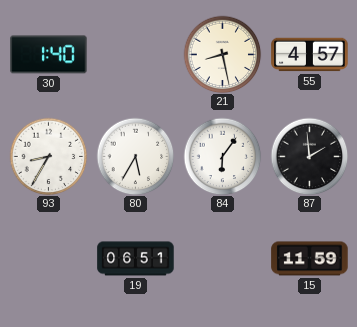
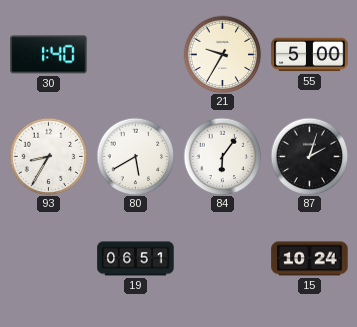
21: 8:28 -> 9:35
55: 4:57 -> 5:00
80: 5:35 -> 5:40
87: 1:59 -> 2:03
15: 11:59 -> 10:24
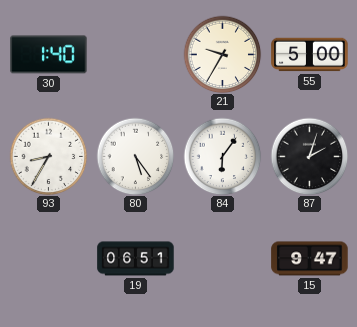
80: 5:40 -> 5:24
15: 10:24 -> 9:47
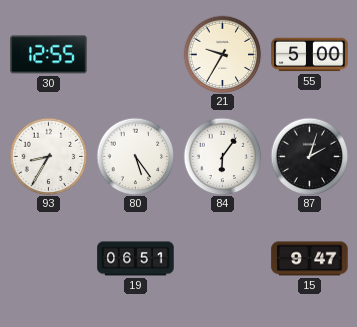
30: 1:40 -> 12:55
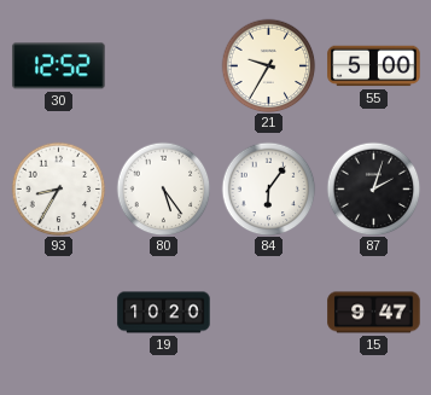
30: 12:55 -> 12:52
19: 06:51 -> 10:20
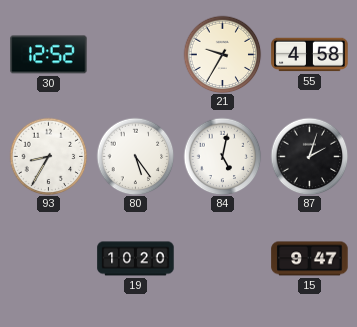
55: 5:00 -> 4:58
84: 6:06 -> 5:02
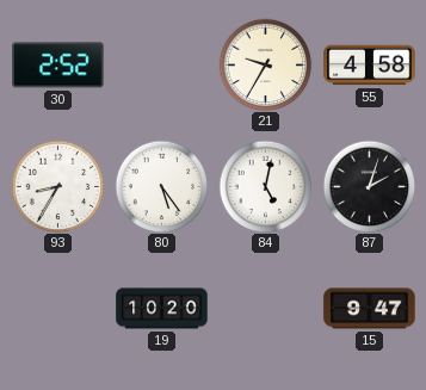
30: 12:52 -> 2:52
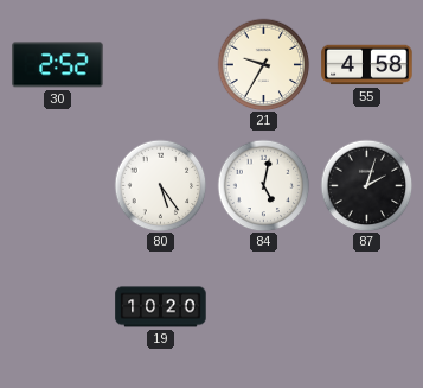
93: 8:35 -> none
15: 9:47 -> none
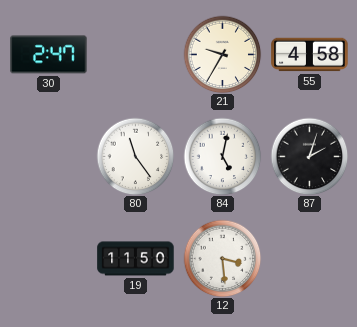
30: 2:52 -> 2:47
80: 5:24 -> 11:24
19: 10:20 -> 11:50
12: none -> 3:29
